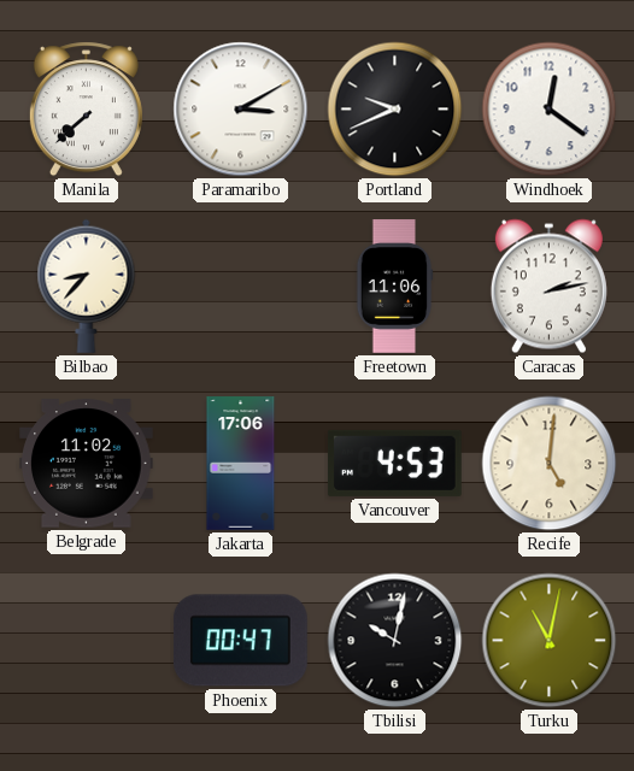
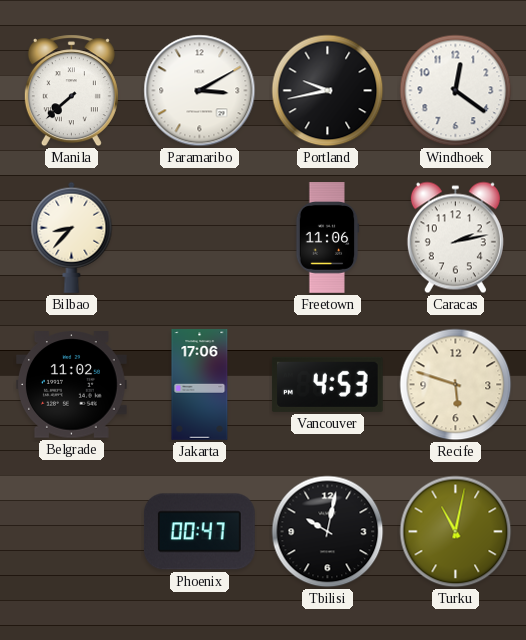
Portland: 9:41 -> 9:43
Recife: 5:01 -> 5:48
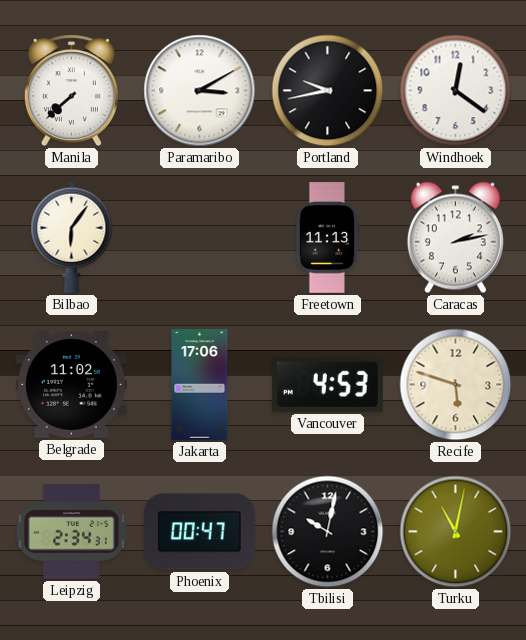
Bilbao: 8:37 -> 6:06
Freetown: 11:06 -> 11:13
Leipzig: none -> 2:34
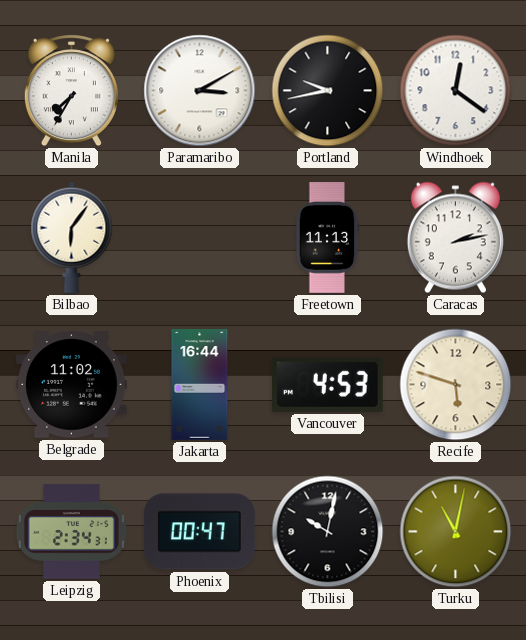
Manila: 7:38 -> 7:35
Jakarta: 17:06 -> 16:44
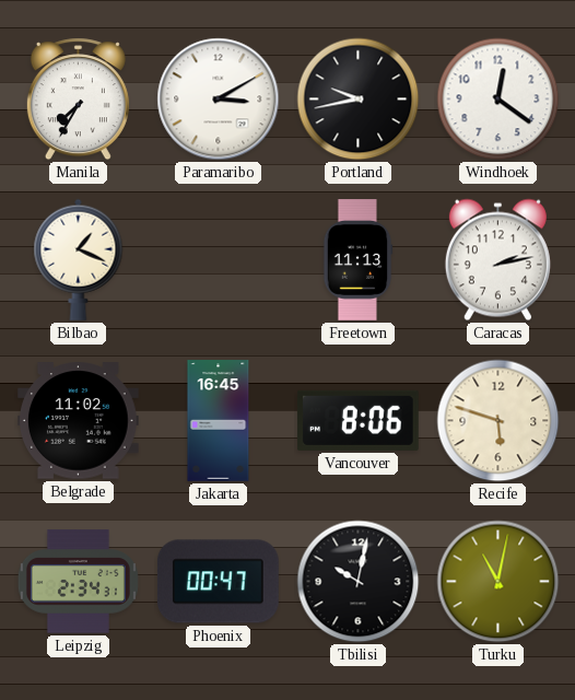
Bilbao: 6:06 -> 1:19
Jakarta: 16:44 -> 16:45
Vancouver: 4:53 -> 8:06
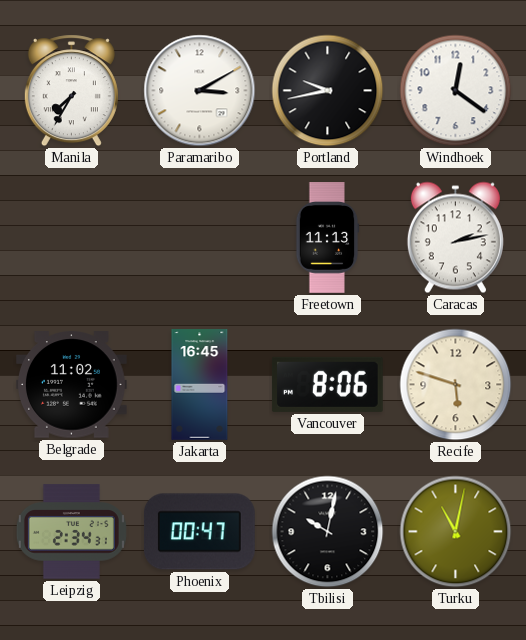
Bilbao: 1:19 -> none
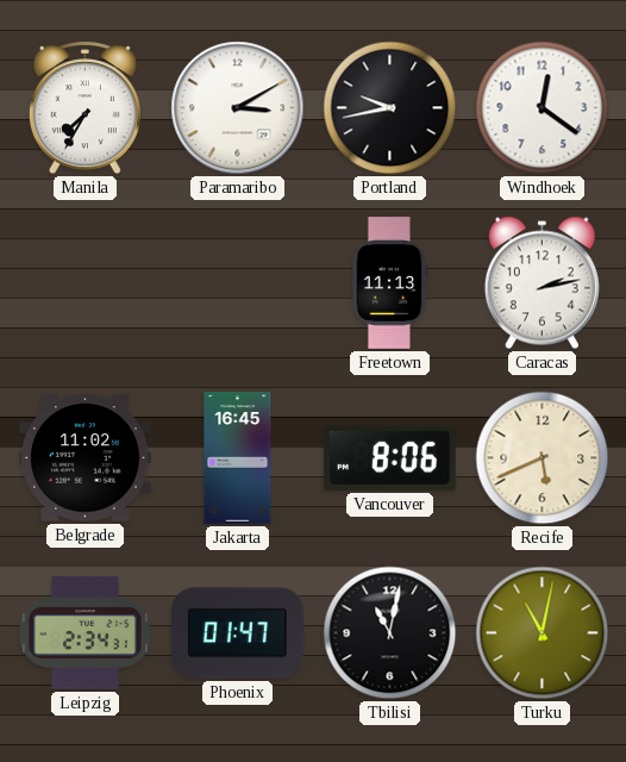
Recife: 5:48 -> 5:41
Phoenix: 00:47 -> 01:47
Tbilisi: 10:02 -> 11:02
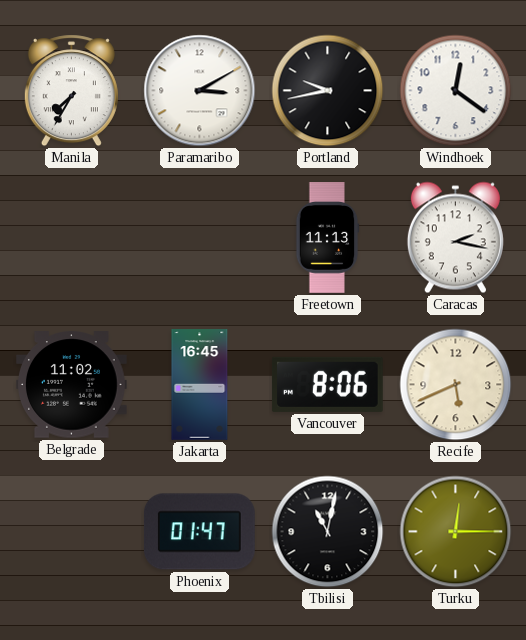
Caracas: 2:13 -> 2:17
Leipzig: 2:34 -> none
Turku: 11:02 -> 12:15
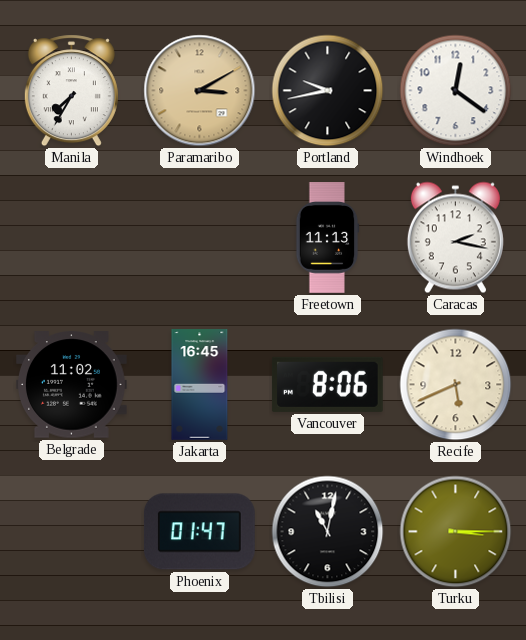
Paramaribo dial: white -> champagne
Turku: 12:15 -> 3:15
